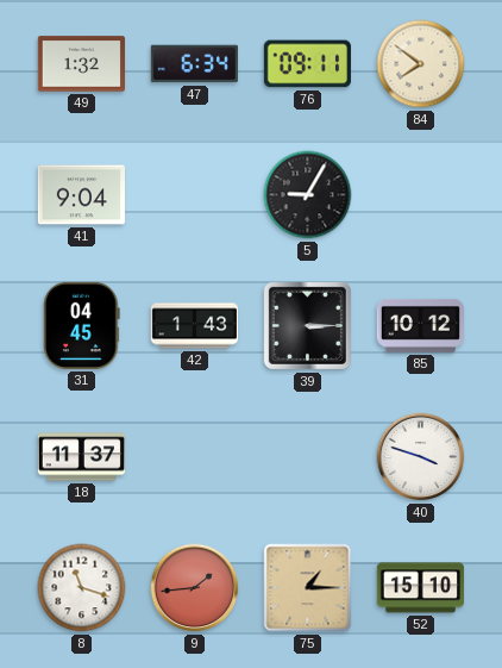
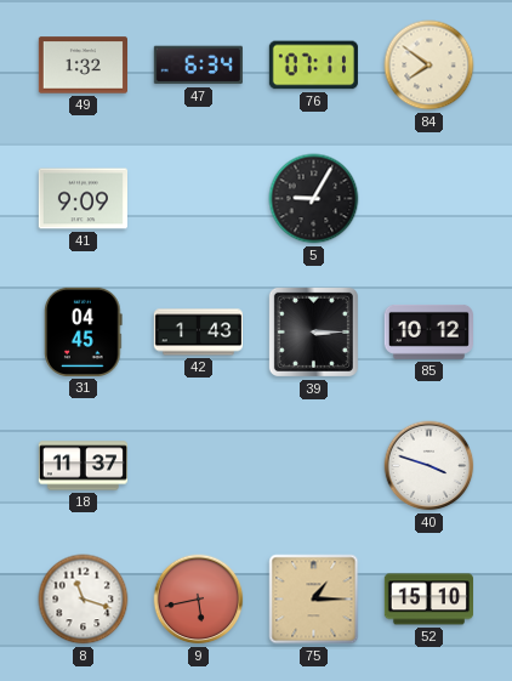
76: 09:11 -> 07:11
41: 9:04 -> 9:09
9: 1:44 -> 5:43
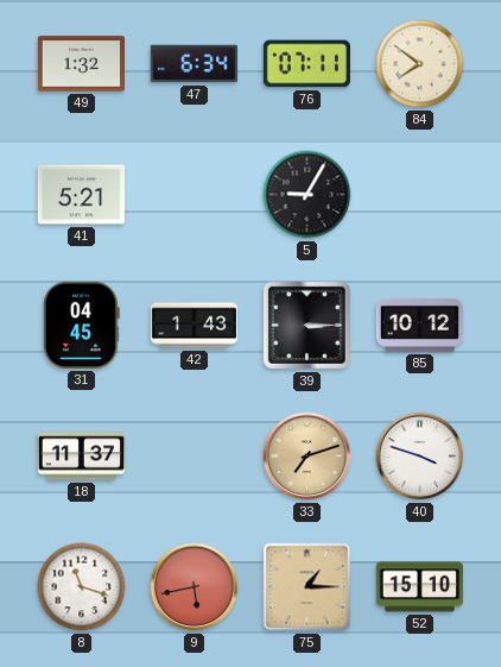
41: 9:09 -> 5:21
33: none -> 7:12
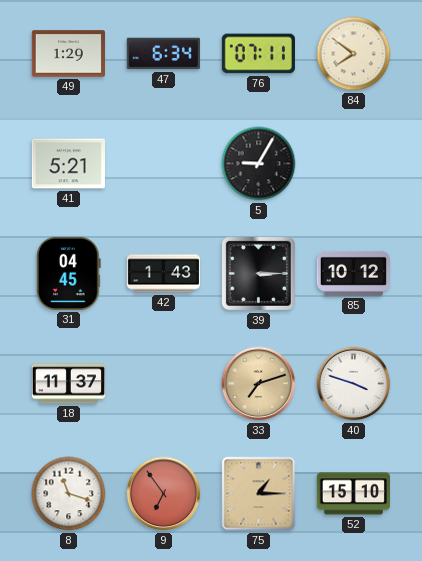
49: 1:32 -> 1:29
9: 5:43 -> 6:54
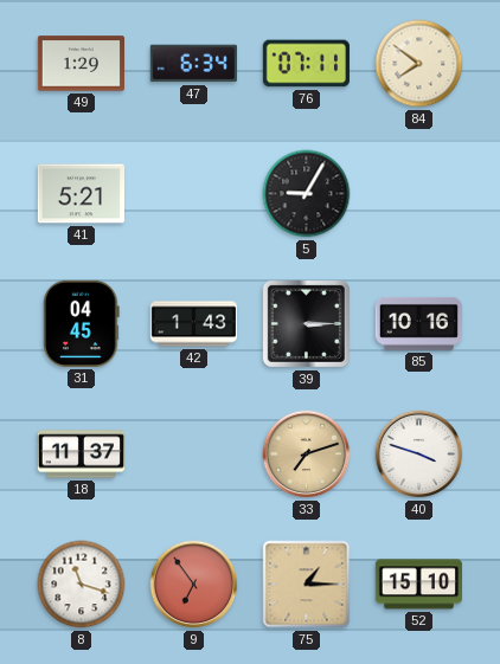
85: 10:12 -> 10:16
